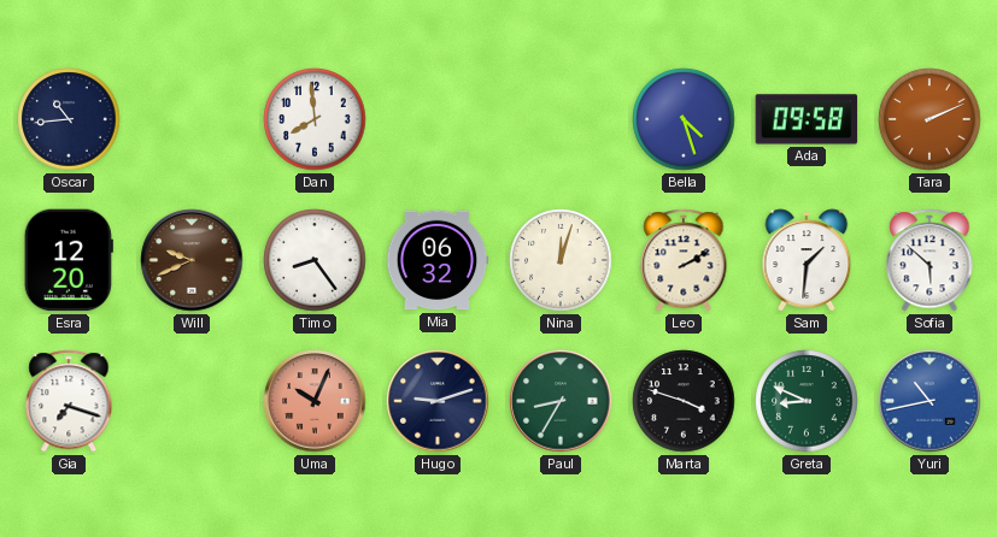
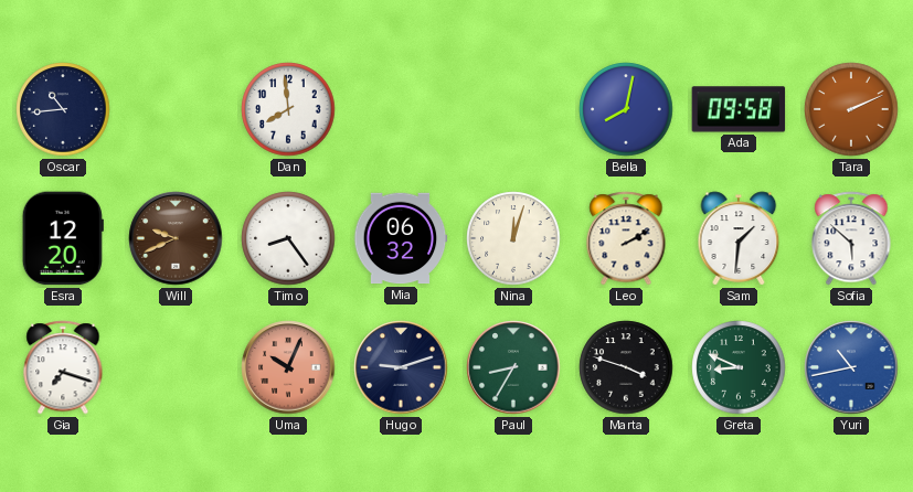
Bella: 4:27 -> 8:02
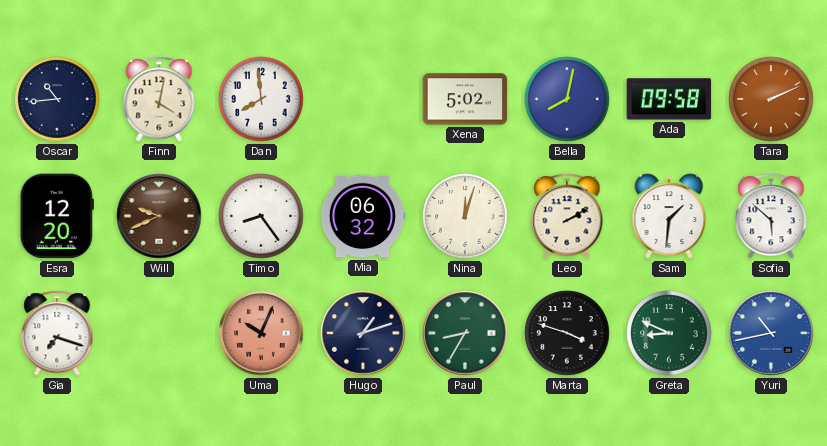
Finn: none -> 4:02
Xena: none -> 5:02
Hugo: 9:12 -> 1:12
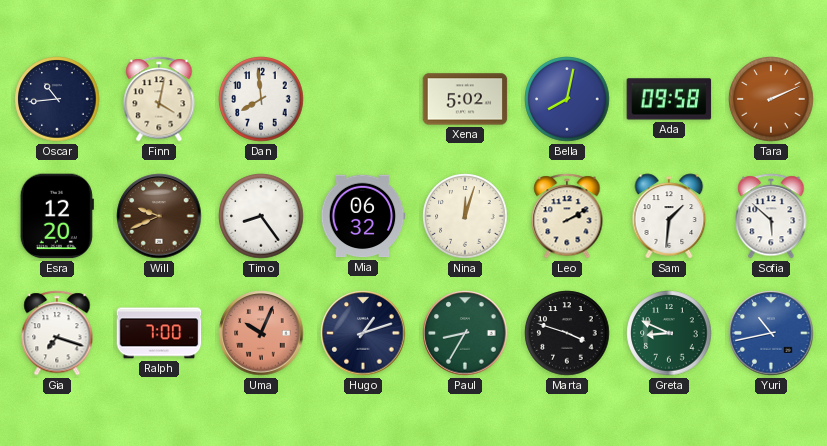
Ralph: none -> 7:00
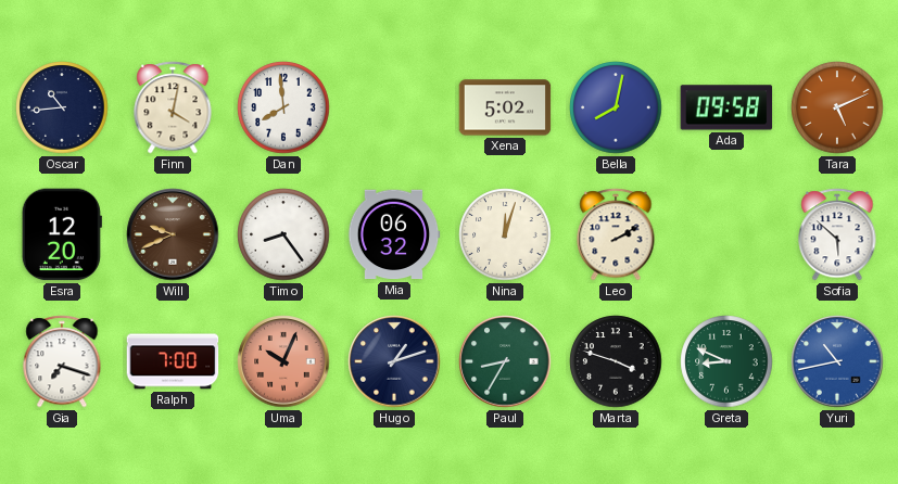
Tara: 2:11 -> 5:11
Sam: 1:31 -> none
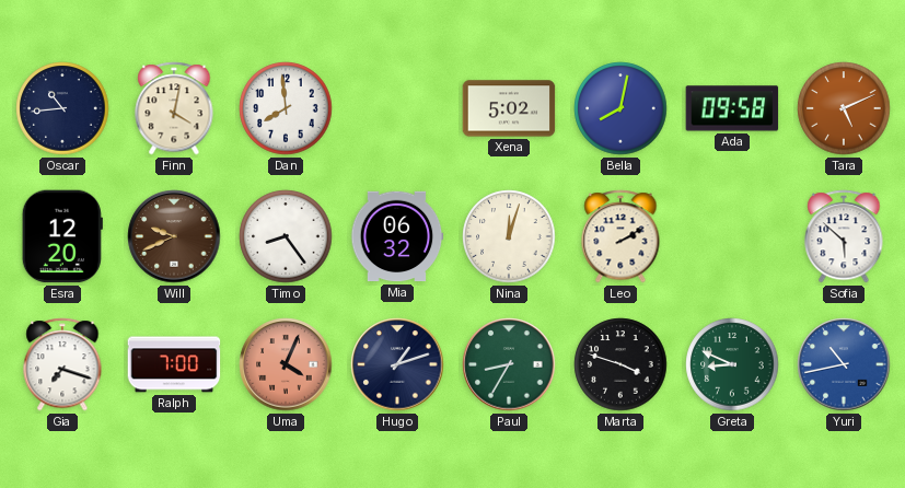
Uma: 10:04 -> 4:04
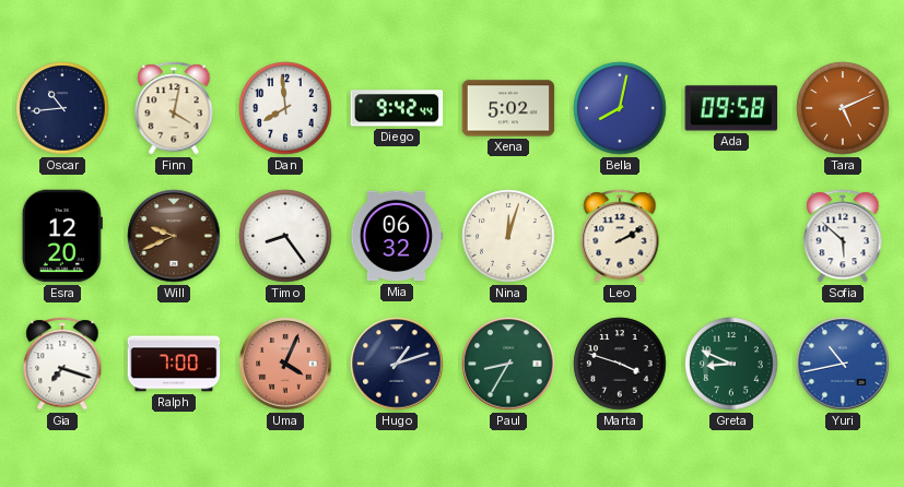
Diego: none -> 9:42
